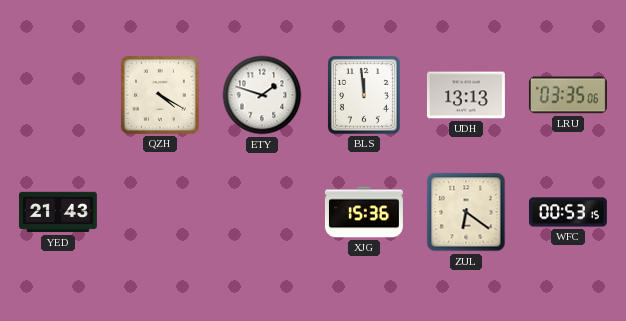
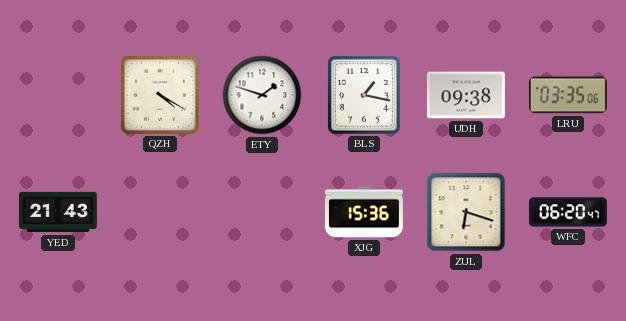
BLS: 11:59 -> 1:17
UDH: 13:13 -> 09:38
ZUL: 6:21 -> 6:18
WFC: 00:53 -> 06:20
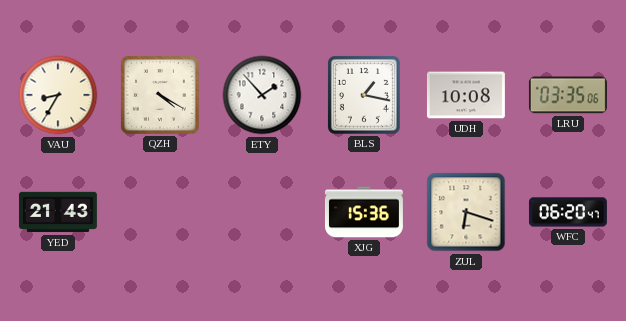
VAU: none -> 8:35
ETY: 1:48 -> 1:53
UDH: 09:38 -> 10:08
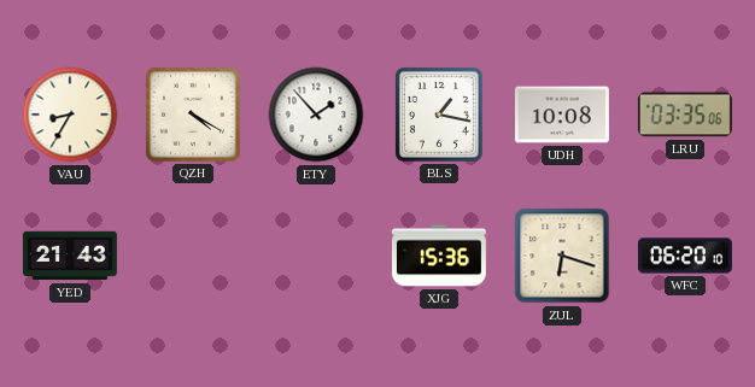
WFC: 06:20:47 -> 06:20:10
